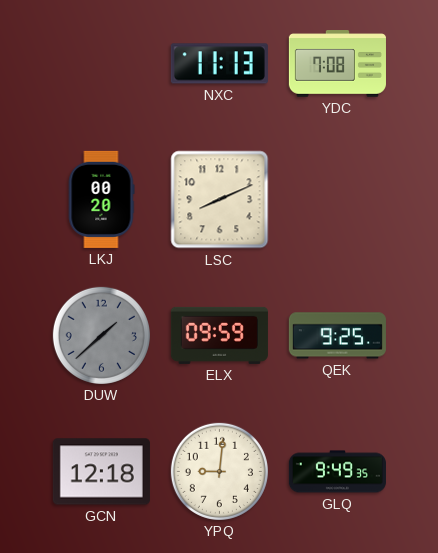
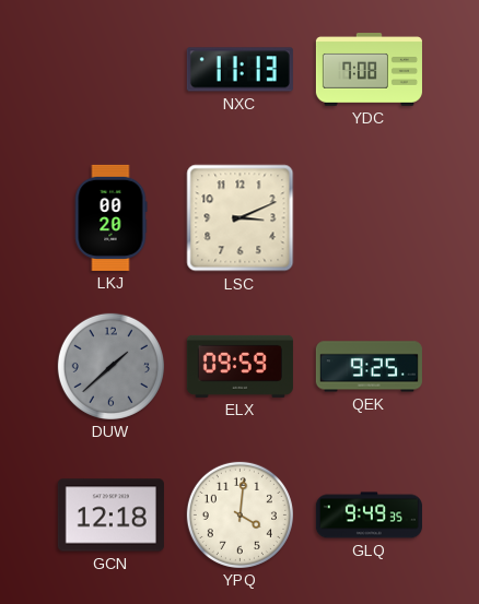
LSC: 8:11 -> 3:11
YPQ: 9:01 -> 4:01
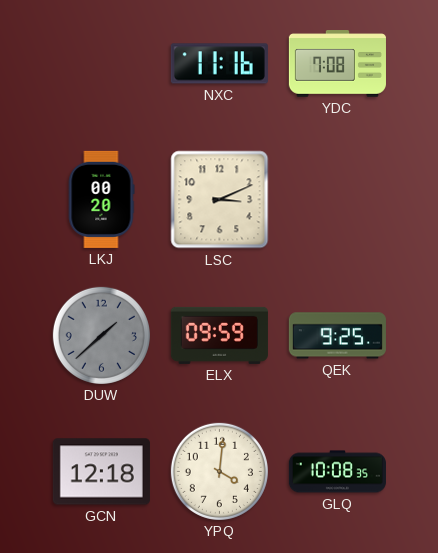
NXC: 11:13 -> 11:16
GLQ: 9:49 -> 10:08
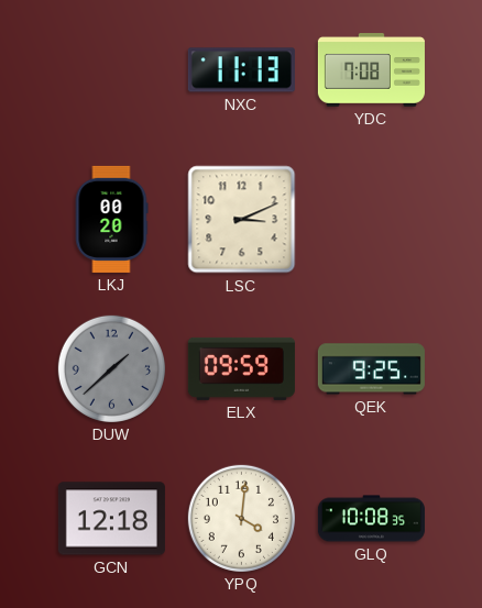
NXC: 11:16 -> 11:13
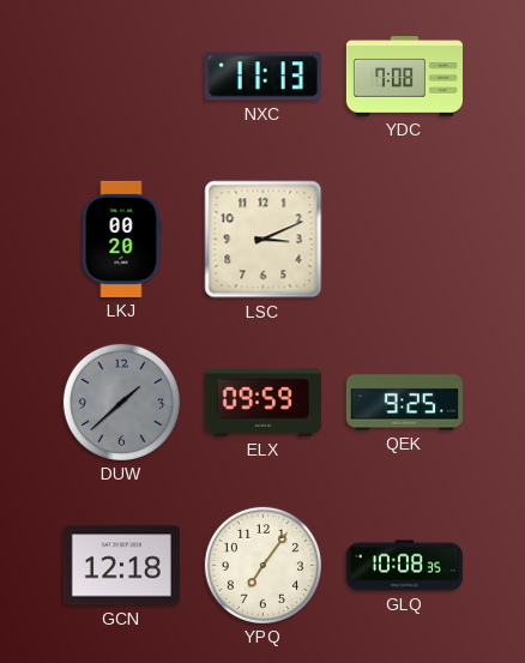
YPQ: 4:01 -> 7:06
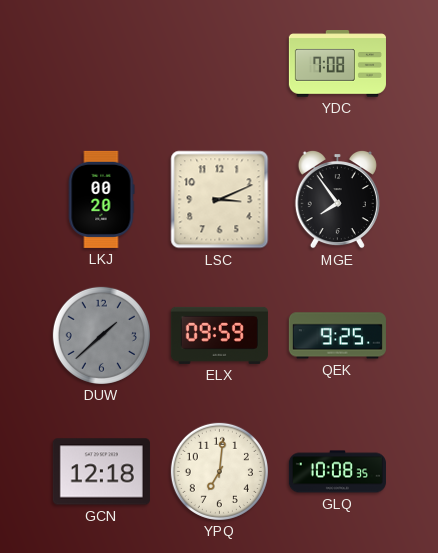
NXC: 11:13 -> none
MGE: none -> 7:54
YPQ: 7:06 -> 7:01
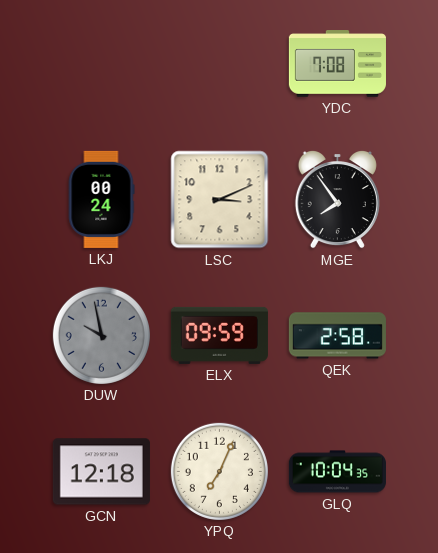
LKJ: 00:20 -> 00:24
DUW: 1:38 -> 9:58
QEK: 9:25 -> 2:58
YPQ: 7:01 -> 7:04
GLQ: 10:08 -> 10:04
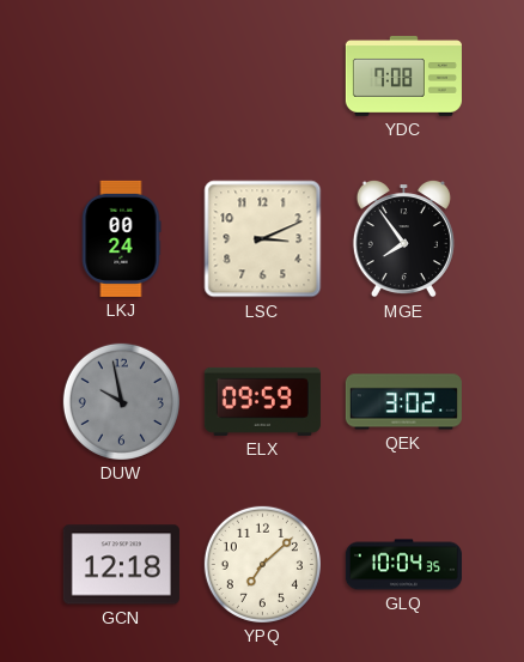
QEK: 2:58 -> 3:02
YPQ: 7:04 -> 7:08
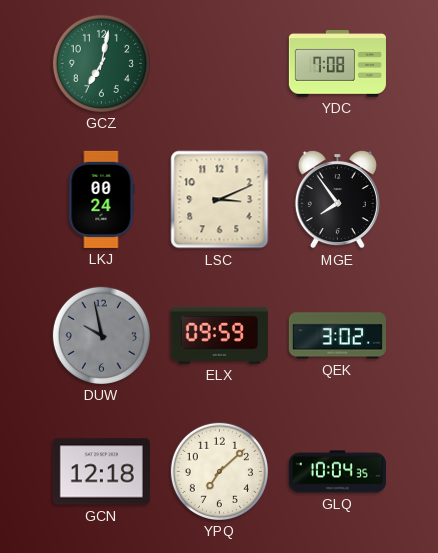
GCZ: none -> 7:02
